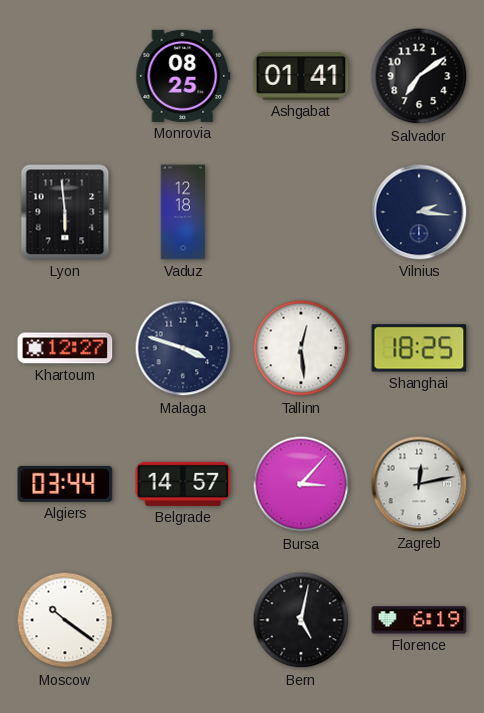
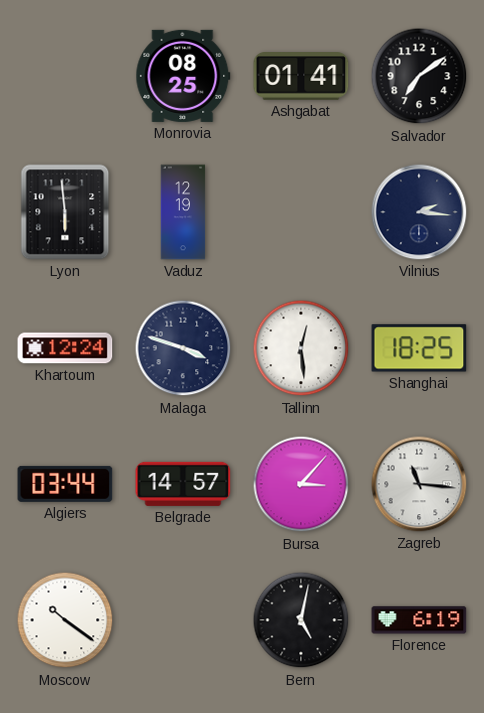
Vaduz: 12:18 -> 12:19
Khartoum: 12:27 -> 12:24
Zagreb: 12:13 -> 11:16
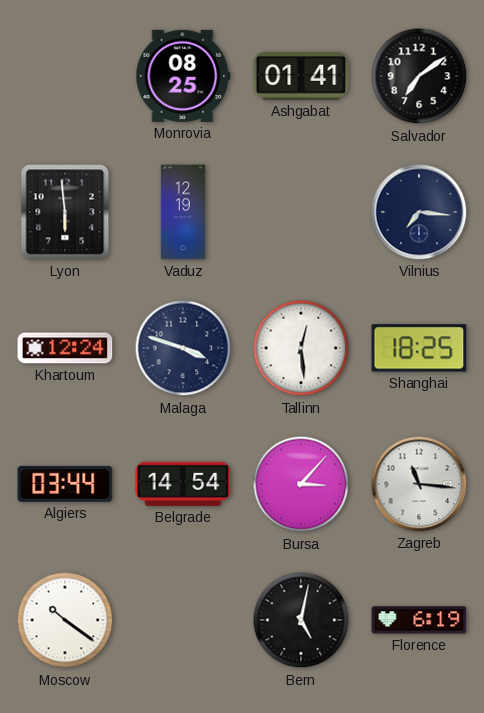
Vilnius: 2:16 -> 7:16
Belgrade: 14:57 -> 14:54
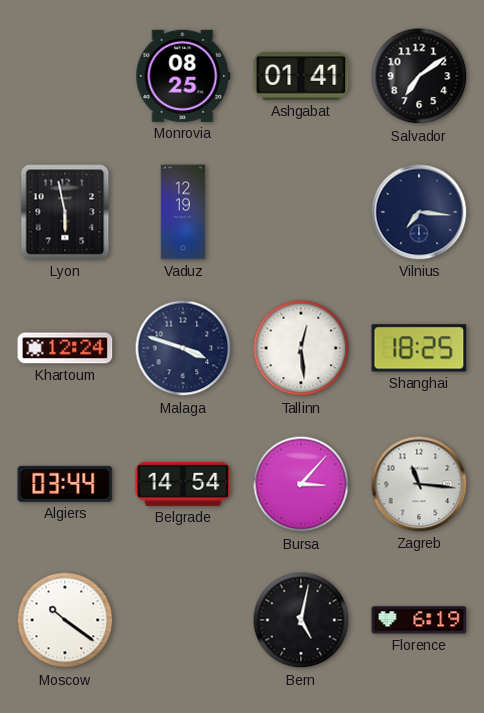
Lyon: 5:59 -> 5:58
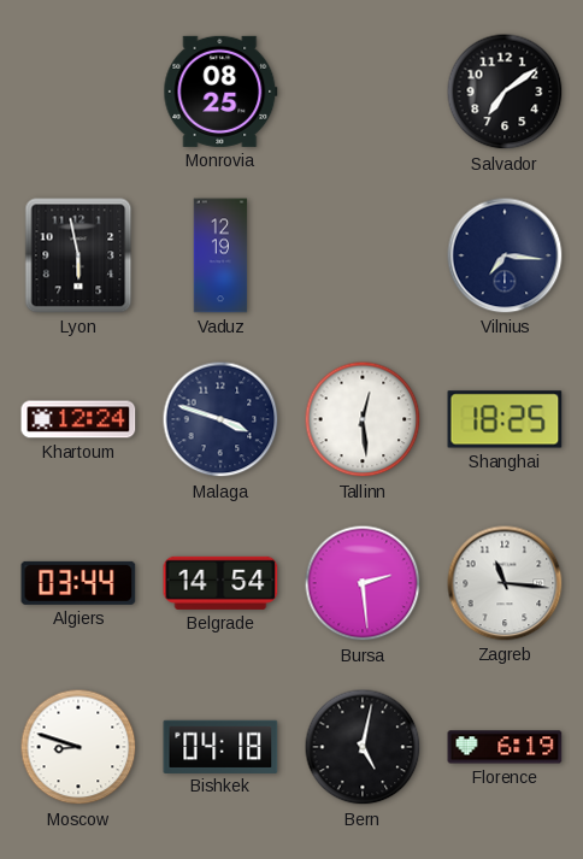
Ashgabat: 01:41 -> none
Bursa: 3:07 -> 2:29
Moscow: 10:21 -> 8:48
Bishkek: none -> 04:18
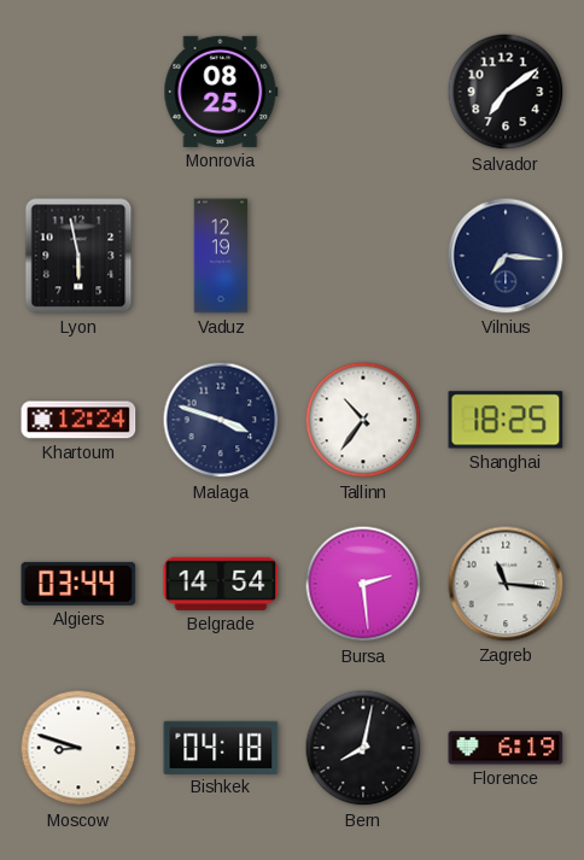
Tallinn: 12:29 -> 10:36
Bern: 5:02 -> 8:02
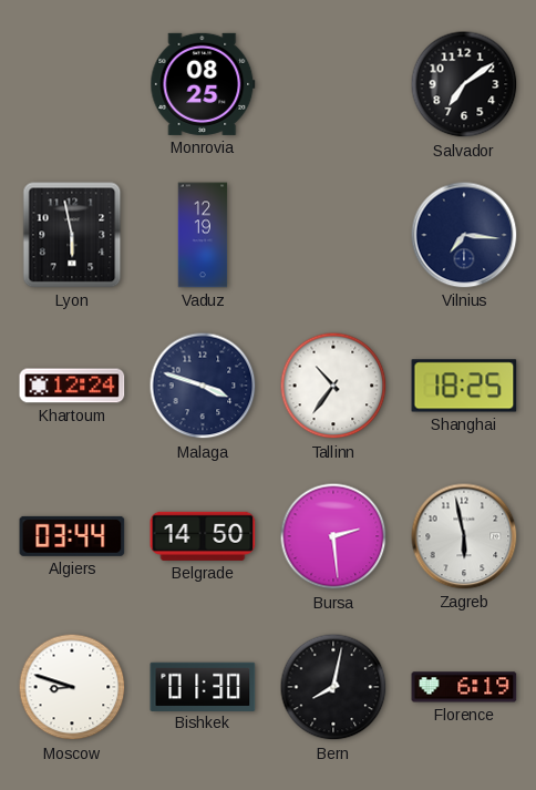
Belgrade: 14:54 -> 14:50
Zagreb: 11:16 -> 5:58
Bishkek: 04:18 -> 01:30
